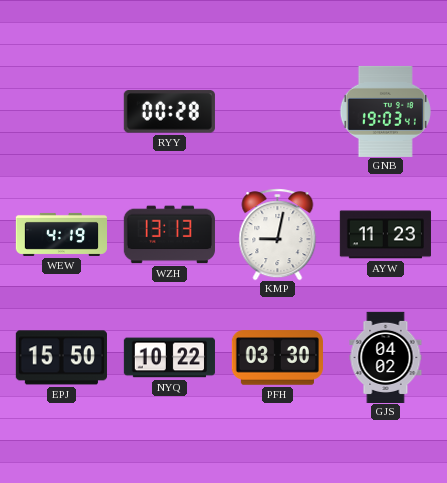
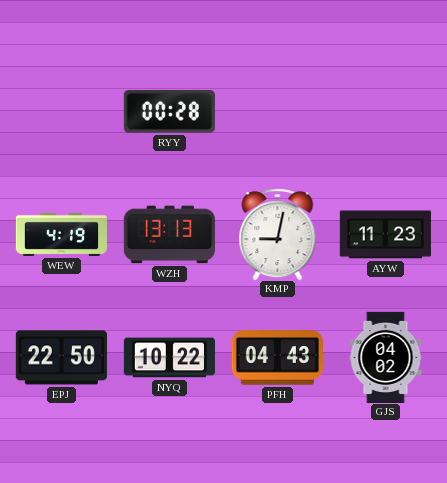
GNB: 19:03 -> none
EPJ: 15:50 -> 22:50
PFH: 03:30 -> 04:43
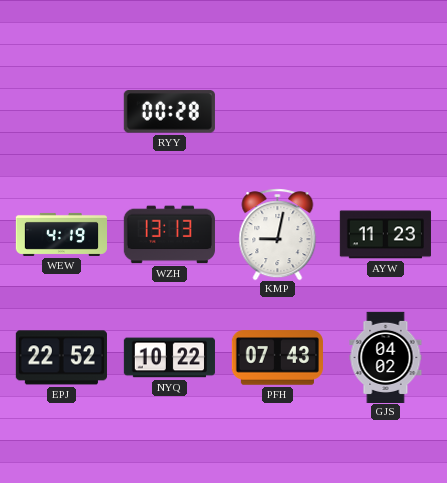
EPJ: 22:50 -> 22:52
PFH: 04:43 -> 07:43
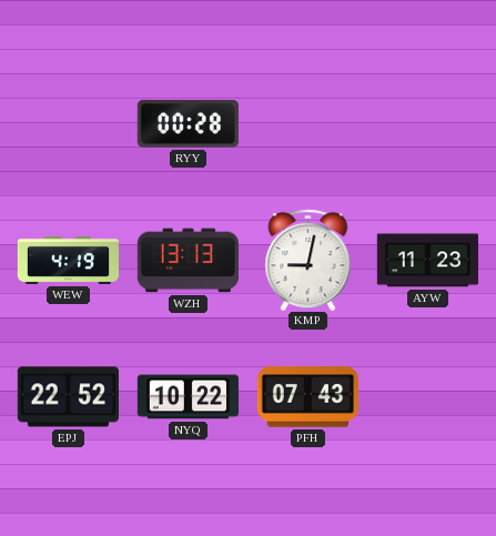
GJS: 04:02 -> none
